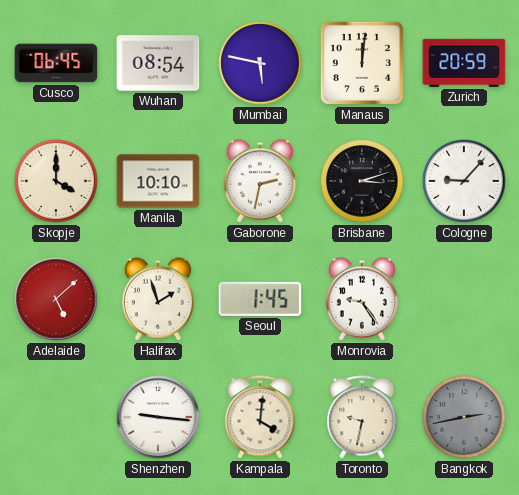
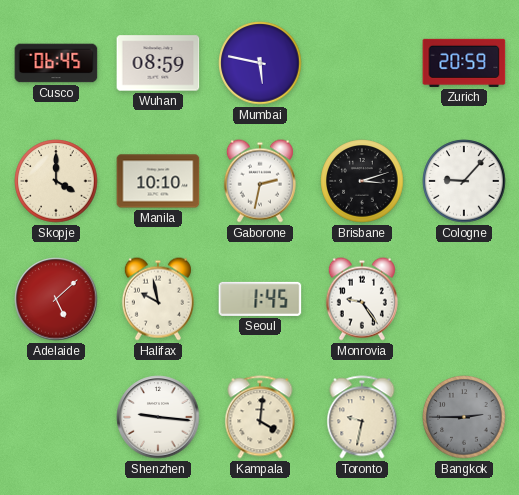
Wuhan: 08:54 -> 08:59
Manaus: 12:01 -> none
Halifax: 1:57 -> 9:58
Bangkok: 2:43 -> 2:45
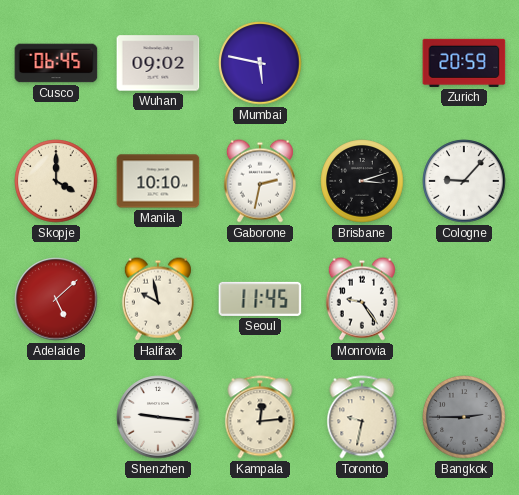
Wuhan: 08:59 -> 09:02
Seoul: 1:45 -> 11:45
Kampala: 4:01 -> 12:14
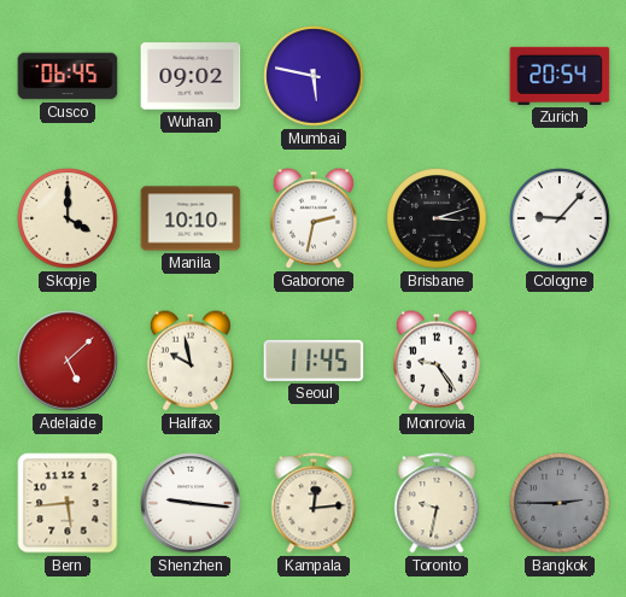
Zurich: 20:59 -> 20:54
Bern: none -> 5:44
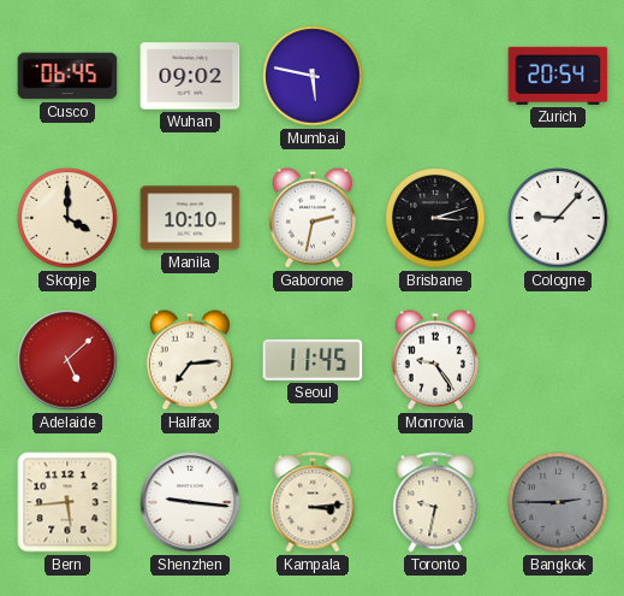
Halifax: 9:58 -> 7:14
Kampala: 12:14 -> 3:14
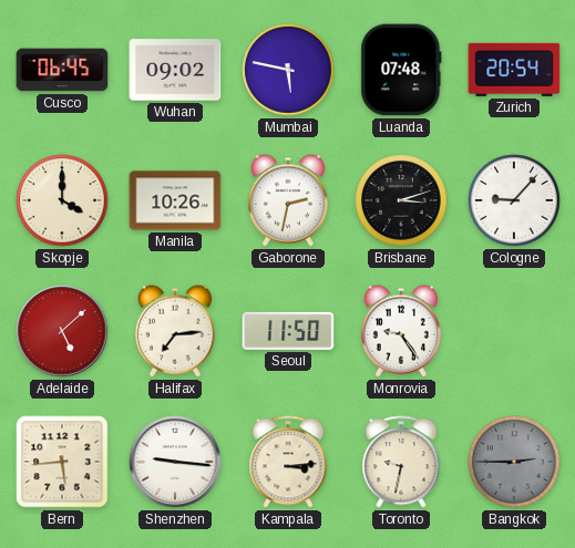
Luanda: none -> 07:48
Manila: 10:10 -> 10:26
Seoul: 11:45 -> 11:50
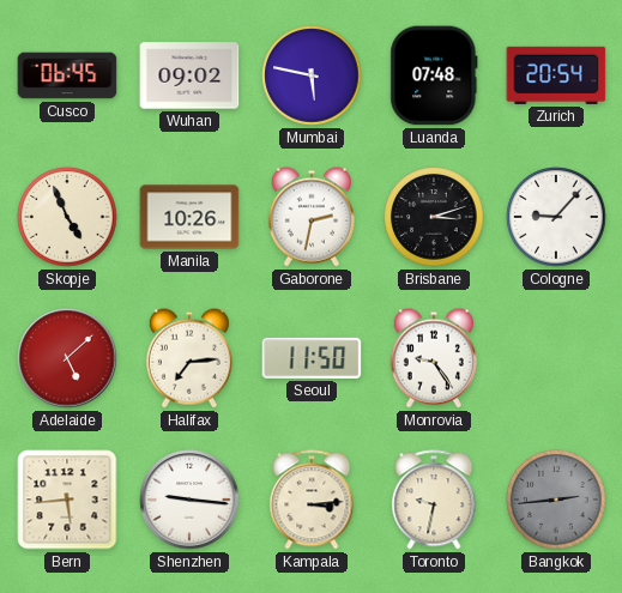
Skopje: 4:00 -> 4:56
Bangkok: 2:45 -> 2:44
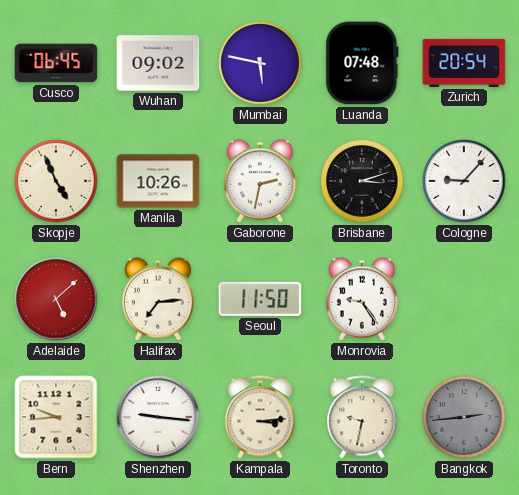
Bern: 5:44 -> 9:44
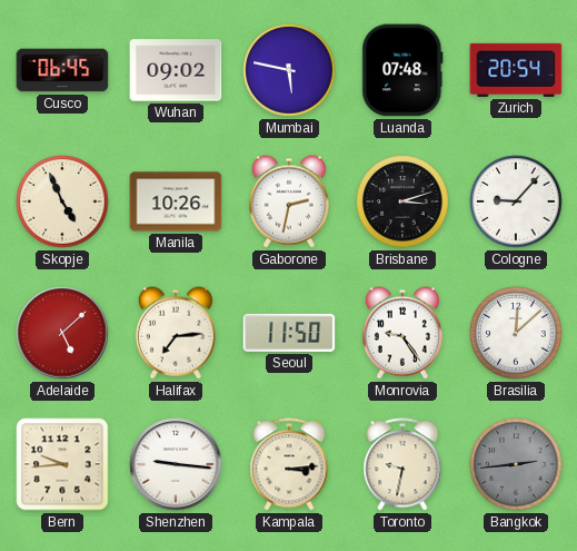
Brasilia: none -> 12:08
